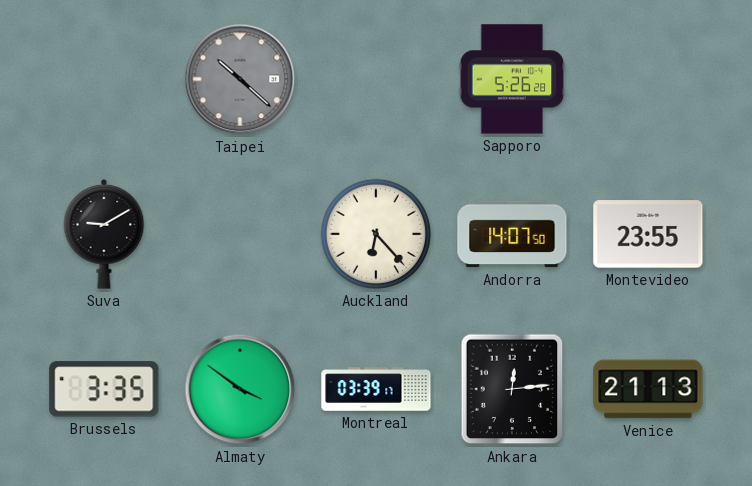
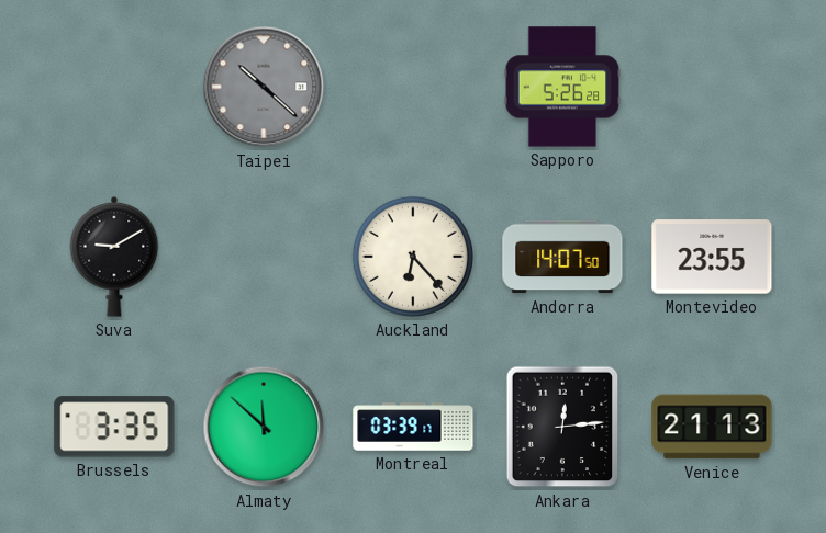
Almaty: 3:51 -> 11:52
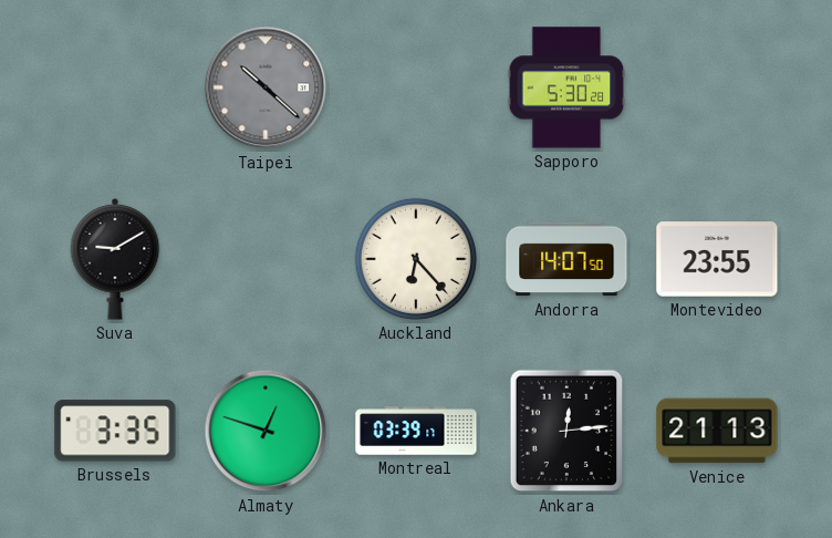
Sapporo: 5:26 -> 5:30
Almaty: 11:52 -> 12:48
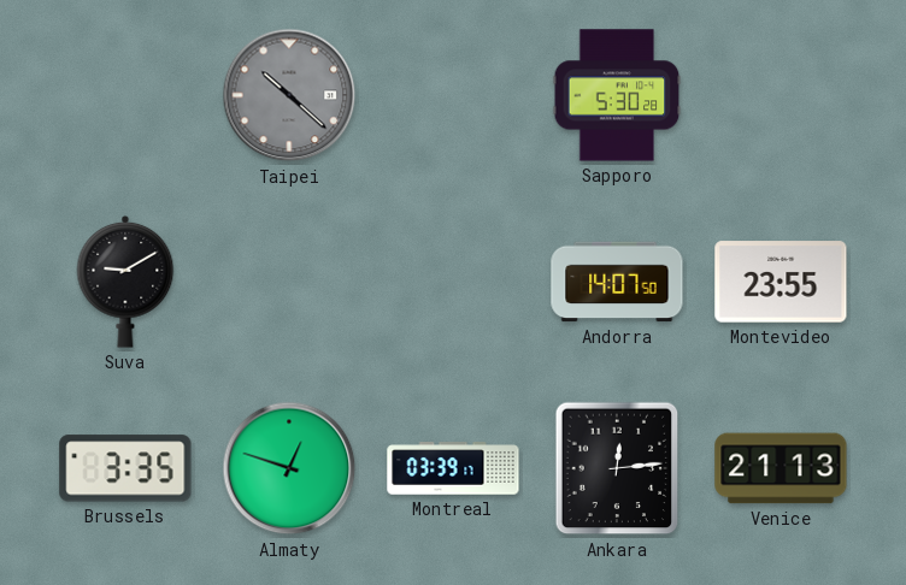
Auckland: 6:23 -> none
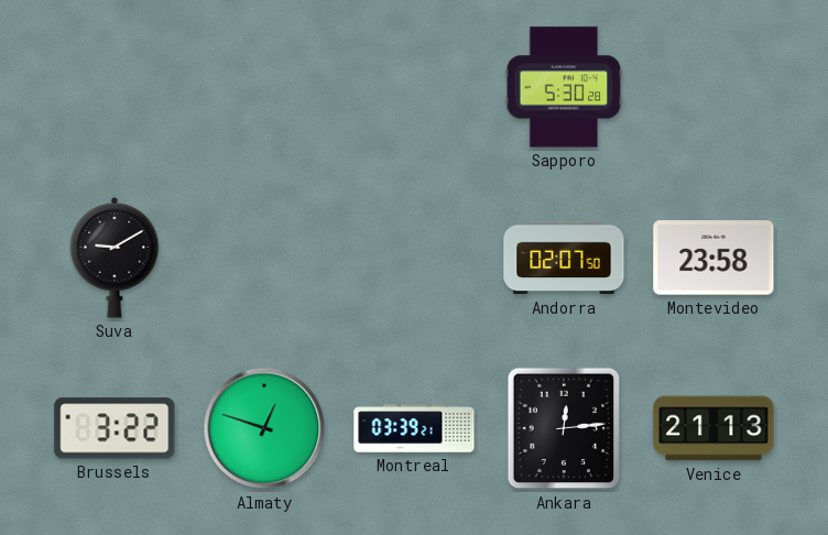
Taipei: 10:22 -> none
Andorra: 14:07 -> 02:07
Montevideo: 23:55 -> 23:58
Brussels: 3:35 -> 3:22
Montreal: 03:39:17 -> 03:39:21
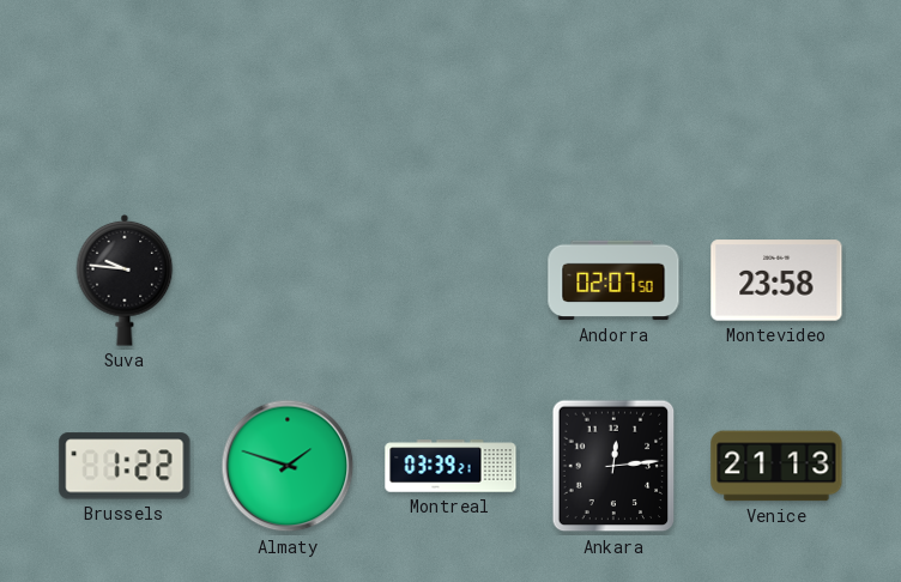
Sapporo: 5:30 -> none
Suva: 9:10 -> 9:46
Brussels: 3:22 -> 1:22
Almaty: 12:48 -> 1:48
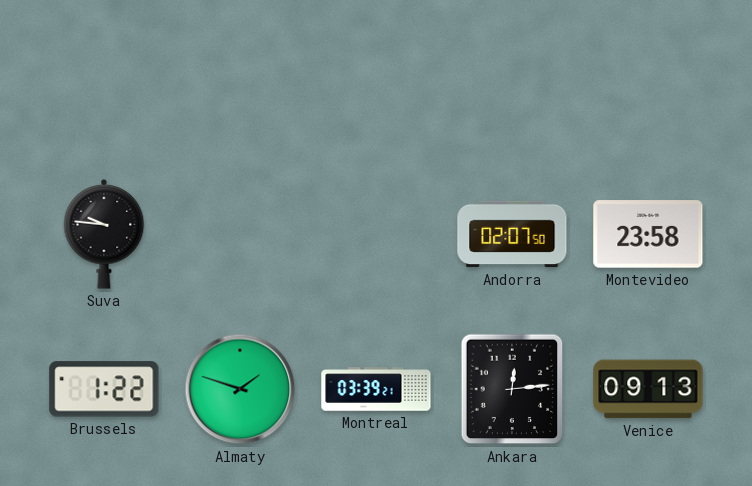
Venice: 21:13 -> 09:13
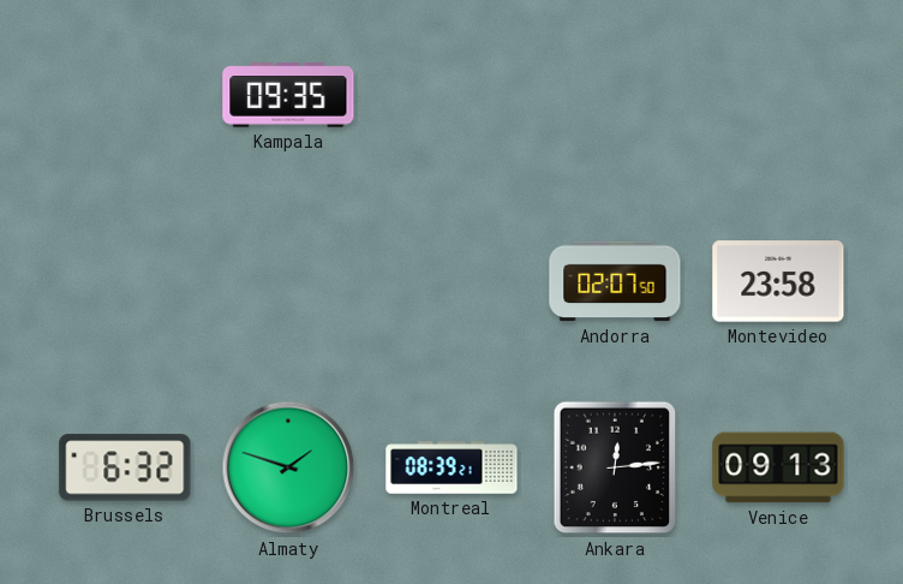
Kampala: none -> 09:35
Suva: 9:46 -> none
Brussels: 1:22 -> 6:32
Montreal: 03:39 -> 08:39
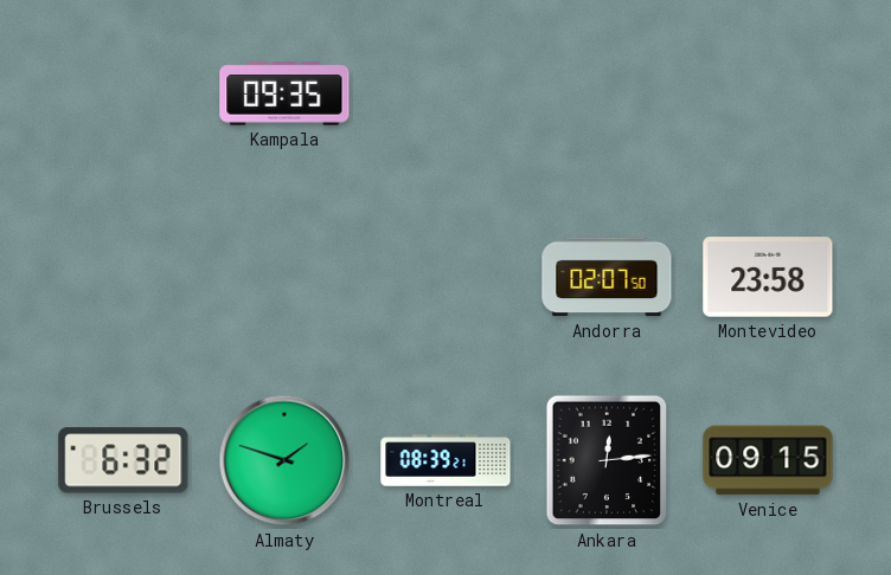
Venice: 09:13 -> 09:15
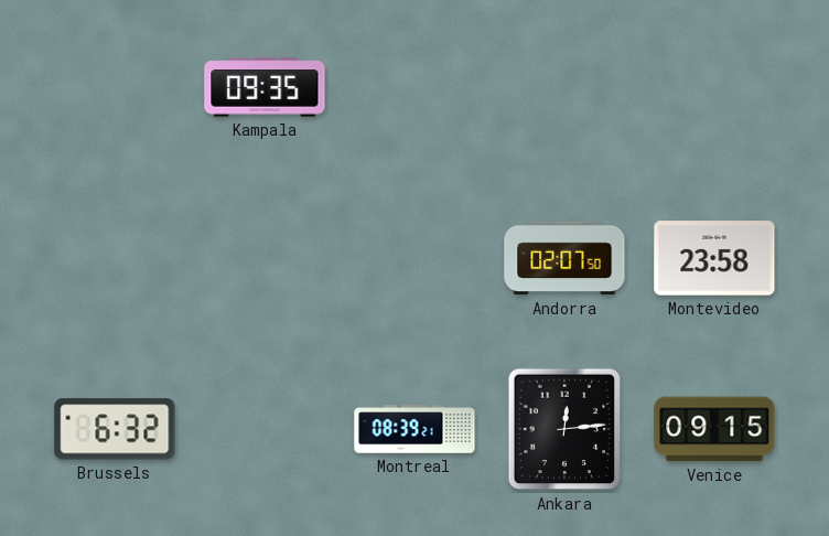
Almaty: 1:48 -> none
